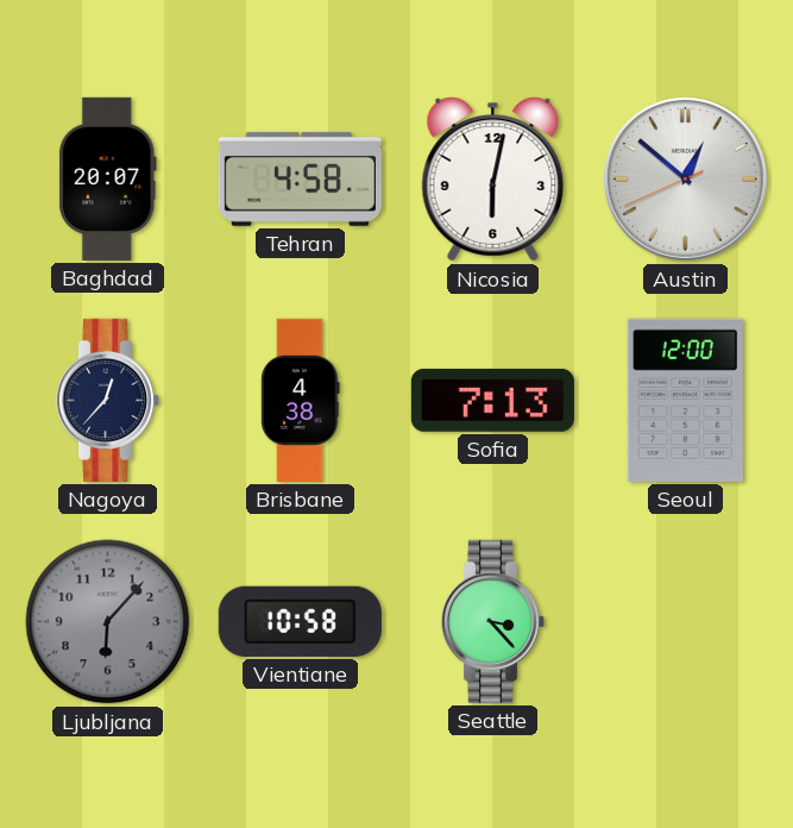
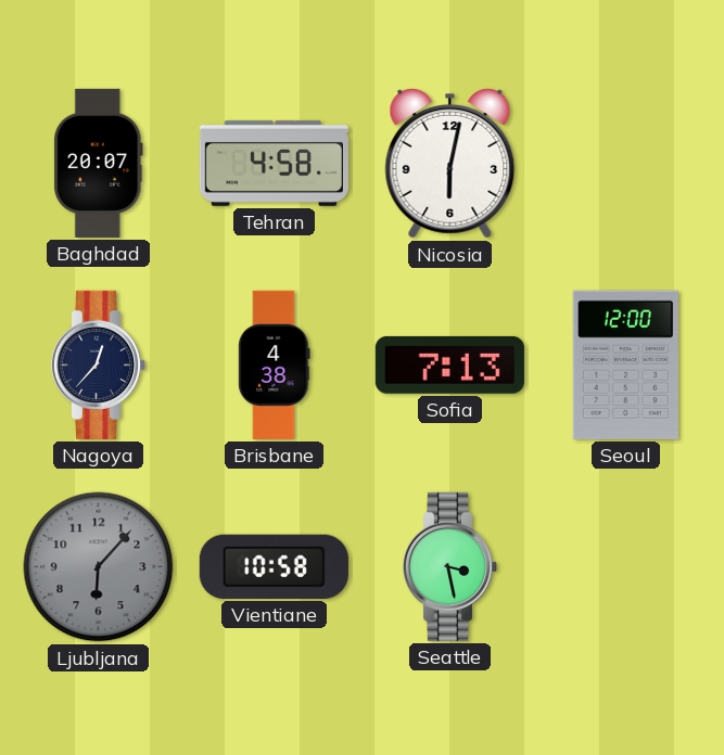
Austin: 12:51 -> none
Seattle: 3:23 -> 3:28
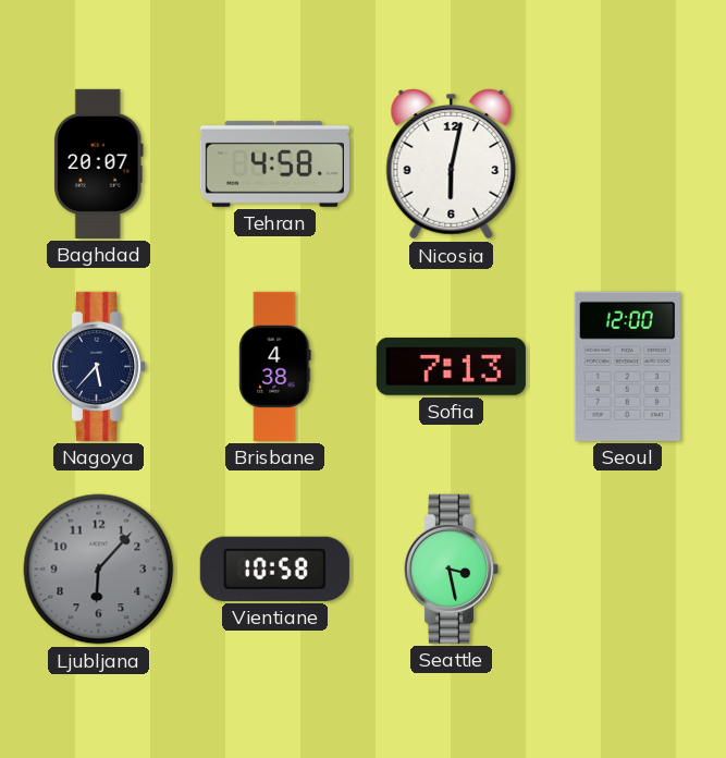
Nagoya: 12:37 -> 5:37
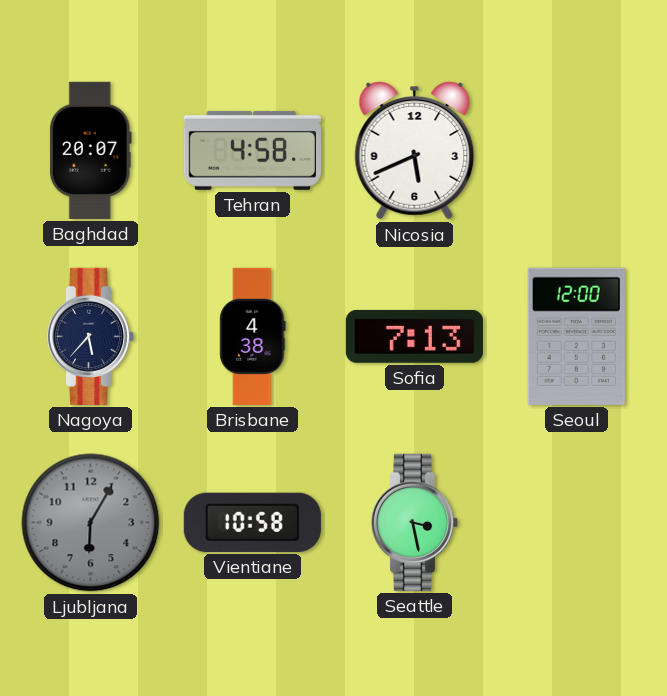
Nicosia: 6:02 -> 5:41
Ljubljana: 6:07 -> 6:05
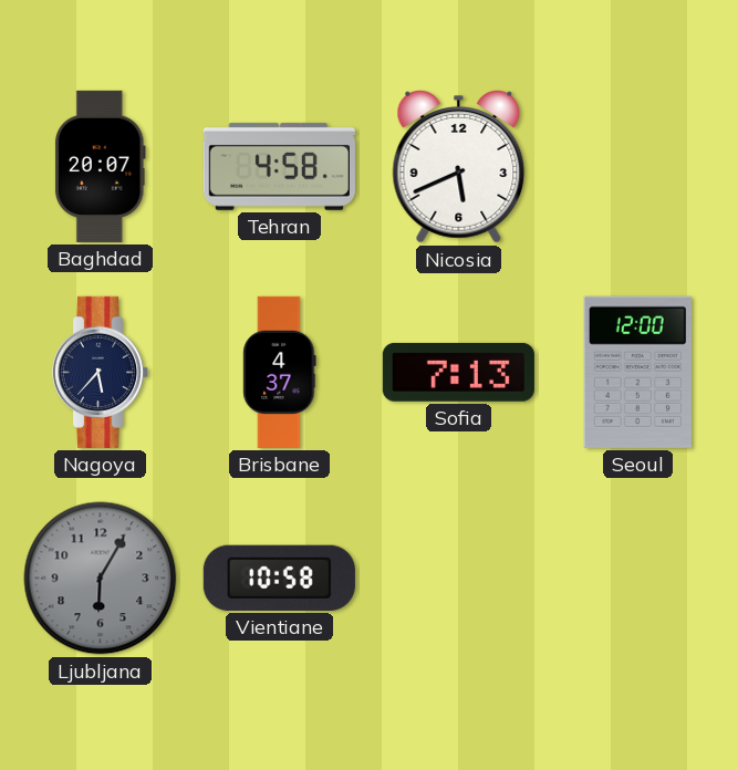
Brisbane: 4:38 -> 4:37
Seattle: 3:28 -> none
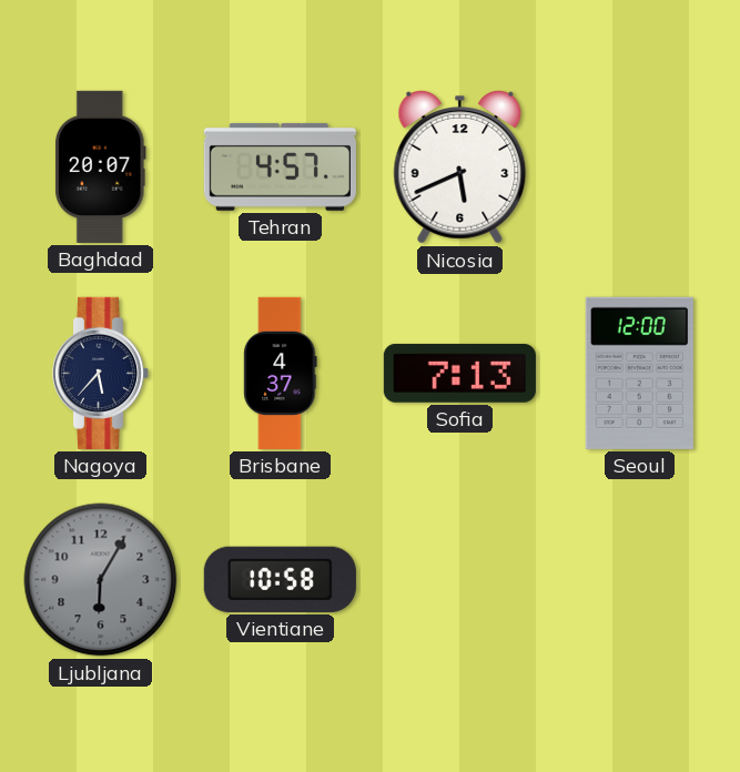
Tehran: 4:58 -> 4:57
